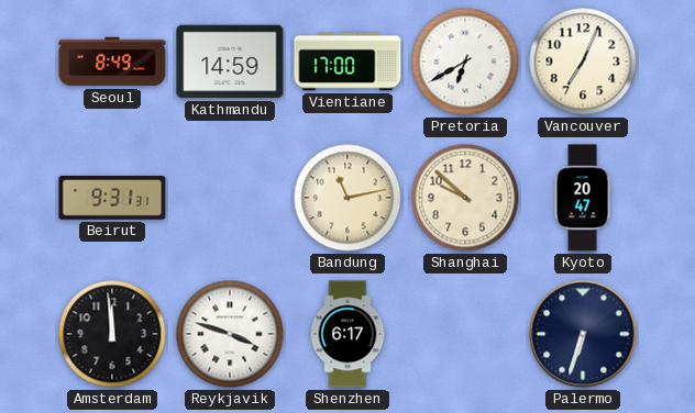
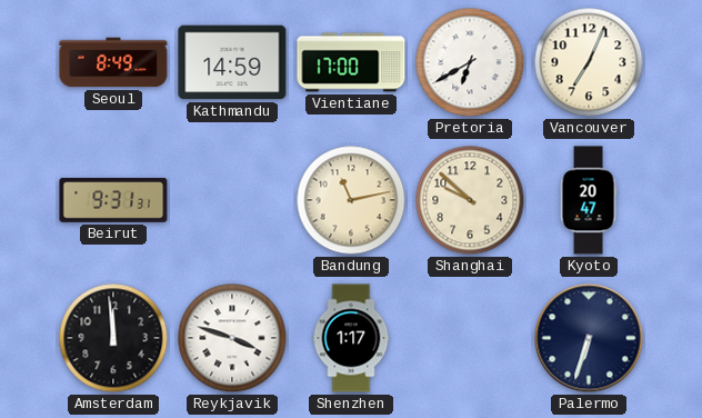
Shenzhen: 6:17 -> 1:17
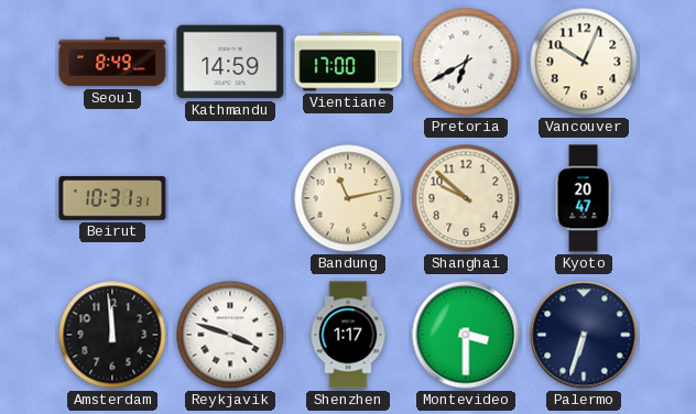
Vancouver: 7:04 -> 10:04
Beirut: 9:31 -> 10:31
Montevideo: none -> 3:30
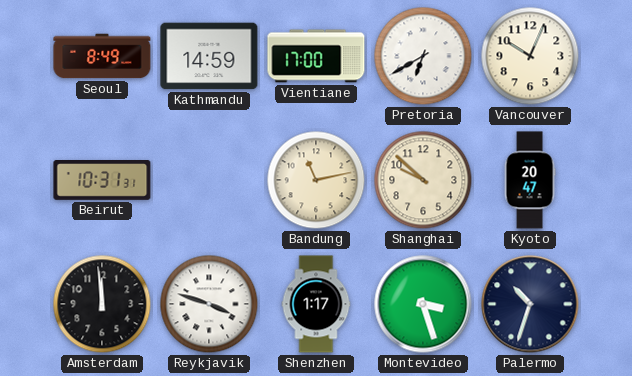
Montevideo: 3:30 -> 3:27
Palermo: 6:33 -> 10:33
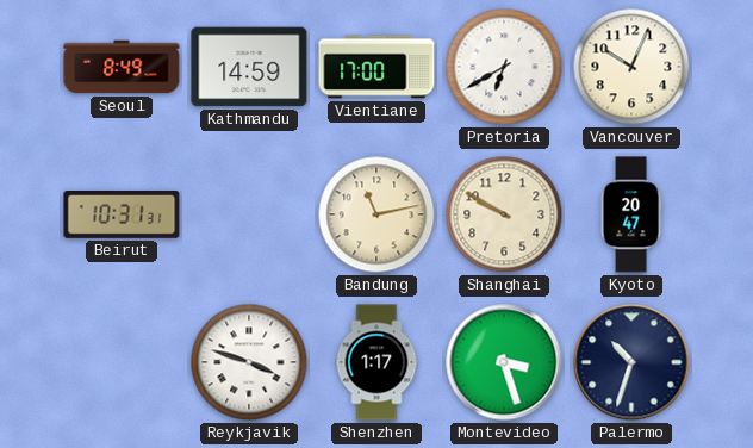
Shanghai: 9:52 -> 9:50
Amsterdam: 11:59 -> none
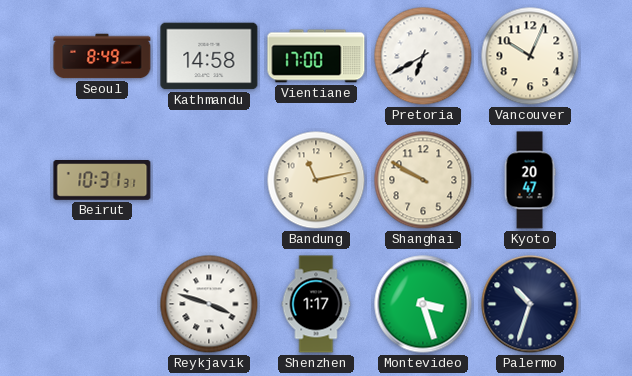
Kathmandu: 14:59 -> 14:58
